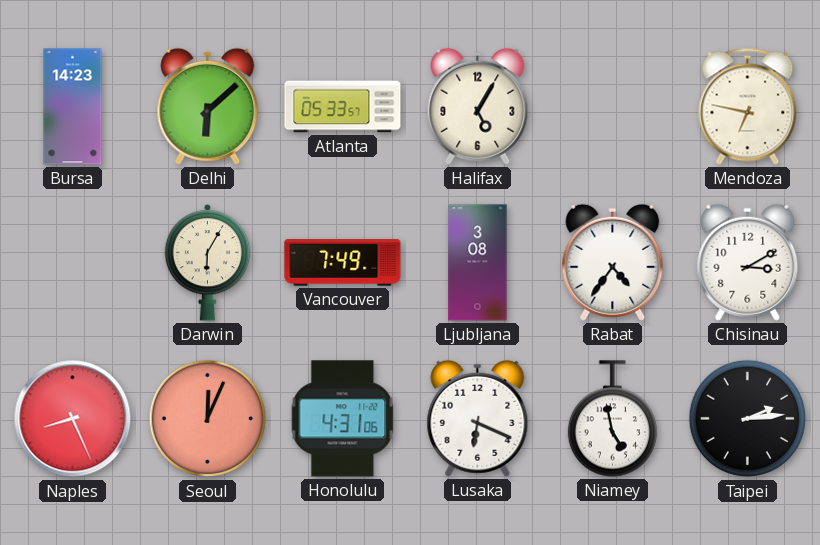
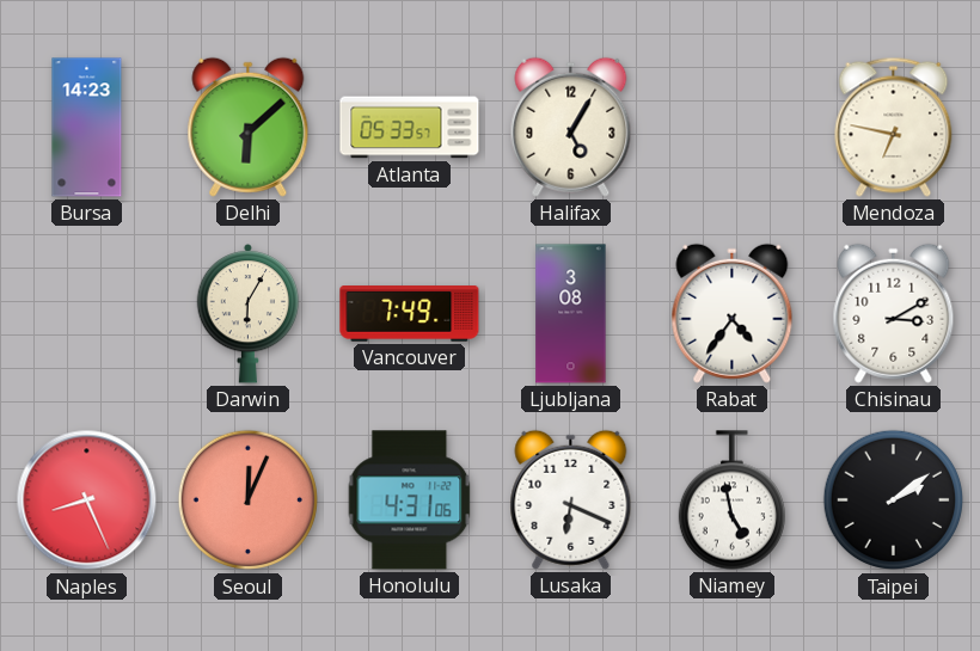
Taipei: 2:14 -> 2:09
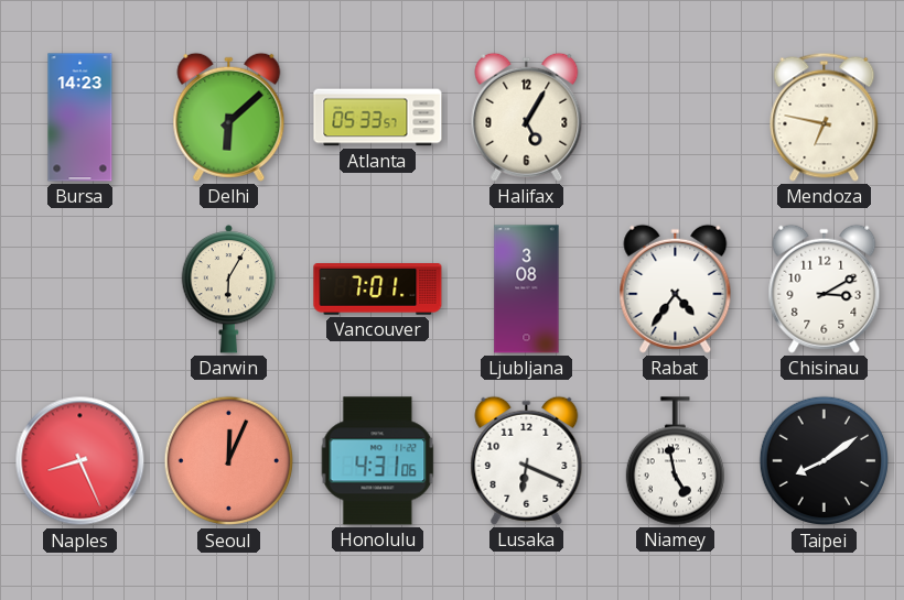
Vancouver: 7:49 -> 7:01
Taipei: 2:09 -> 8:09
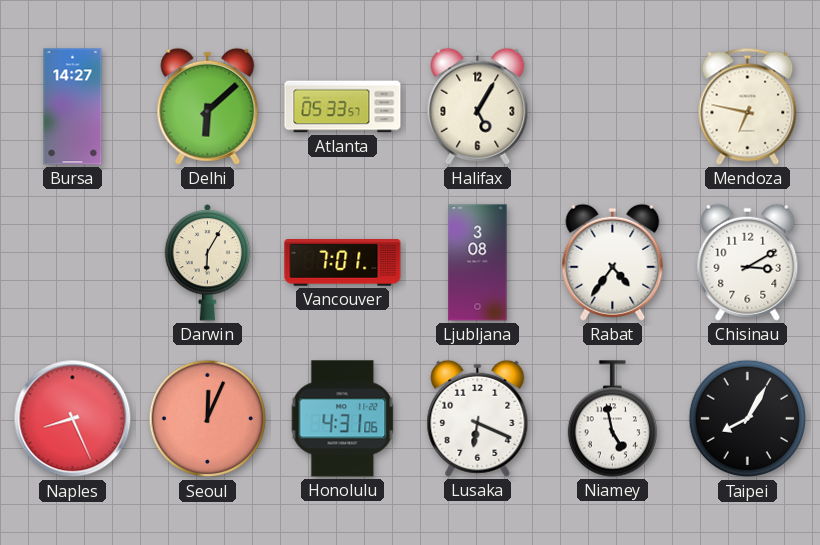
Bursa: 14:23 -> 14:27
Taipei: 8:09 -> 8:05
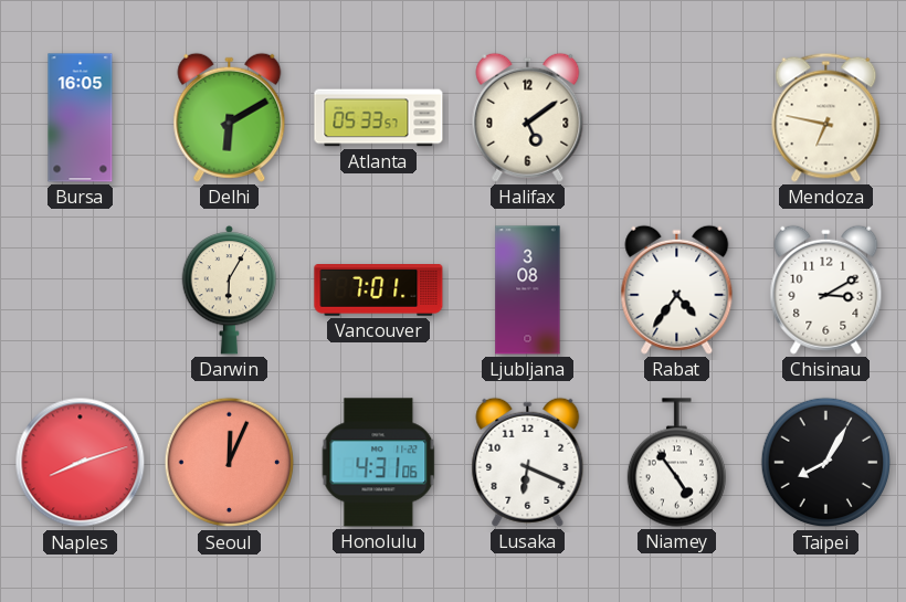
Bursa: 14:27 -> 16:05
Delhi: 6:08 -> 6:10
Halifax: 5:05 -> 5:09
Naples: 8:26 -> 8:12
Niamey: 4:58 -> 4:54
